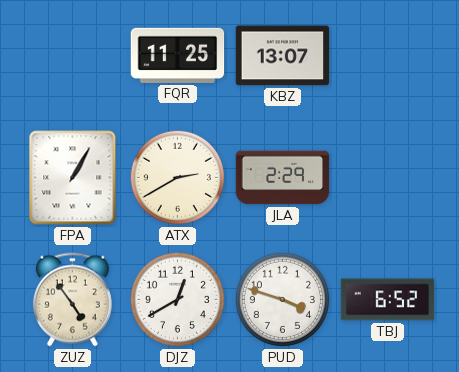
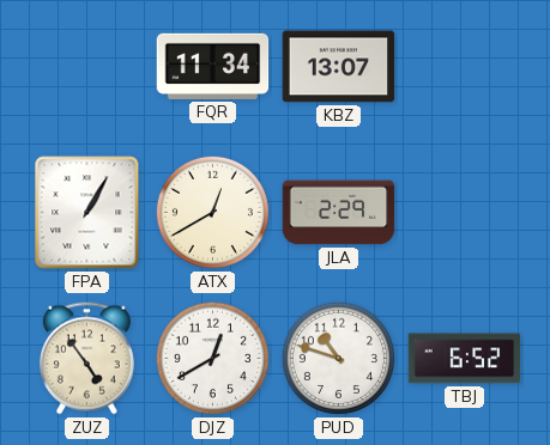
FQR: 11:25 -> 11:34
ATX: 2:40 -> 12:40
PUD: 3:48 -> 10:48
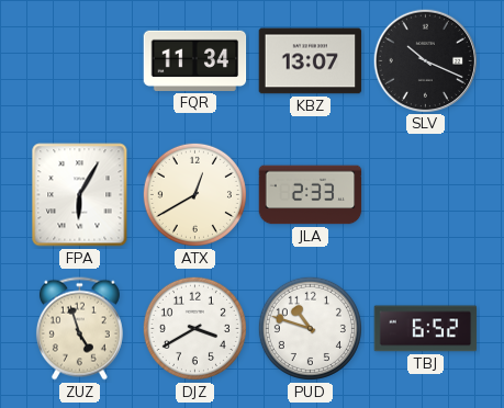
SLV: none -> 10:19
FPA: 1:05 -> 6:05
JLA: 2:29 -> 2:33
ZUZ: 4:54 -> 4:57
DJZ: 12:40 -> 3:40
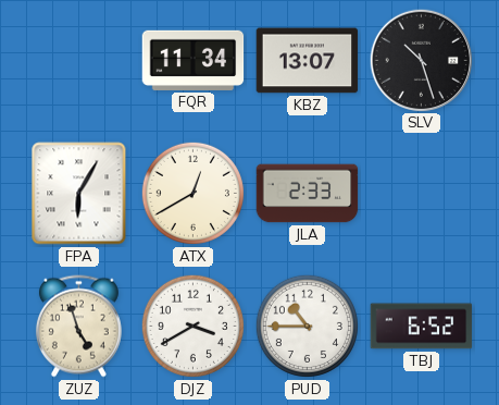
SLV: 10:19 -> 10:27
PUD: 10:48 -> 10:45
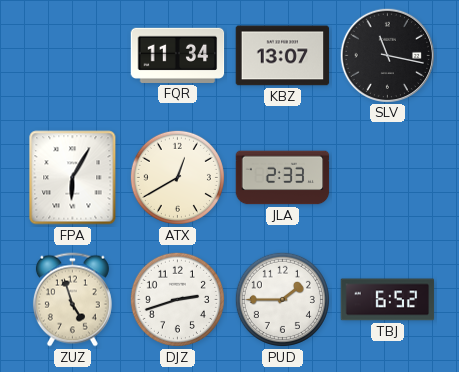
SLV: 10:27 -> 11:17
DJZ: 3:40 -> 2:42
PUD: 10:45 -> 1:45
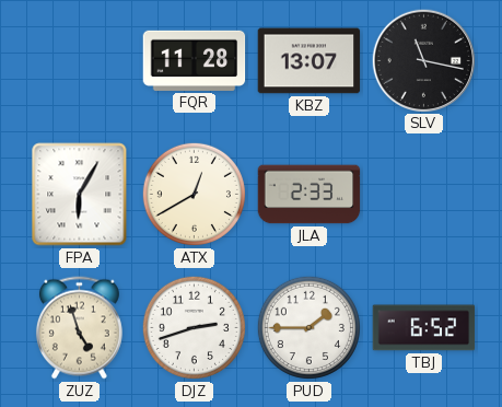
FQR: 11:34 -> 11:28
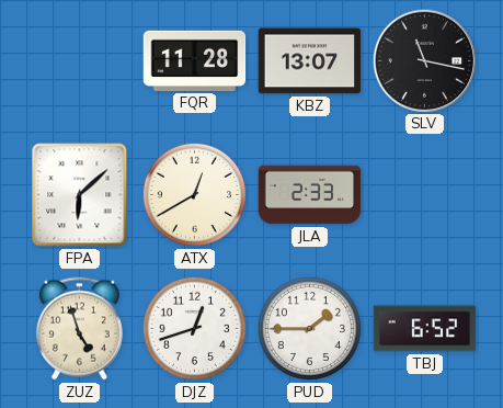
FPA: 6:05 -> 6:08
DJZ: 2:42 -> 12:42
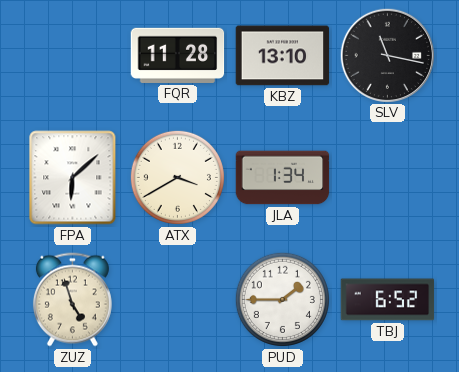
KBZ: 13:07 -> 13:10
ATX: 12:40 -> 3:40
JLA: 2:33 -> 1:34
DJZ: 12:42 -> none
